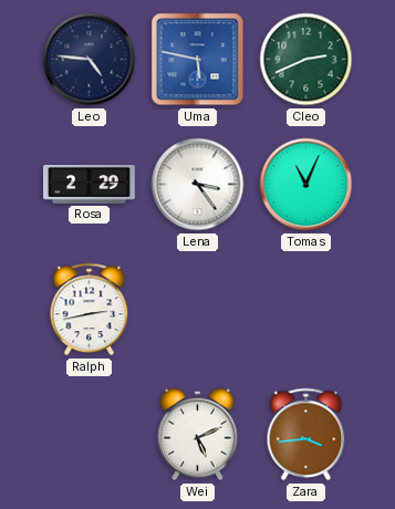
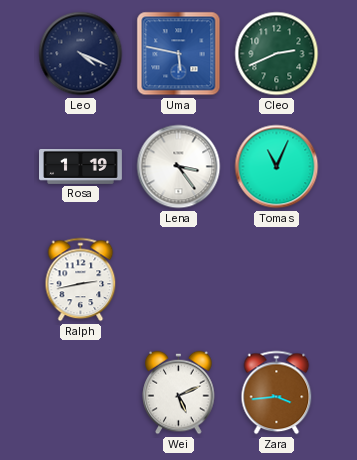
Leo: 4:46 -> 4:19
Rosa: 2:29 -> 1:19
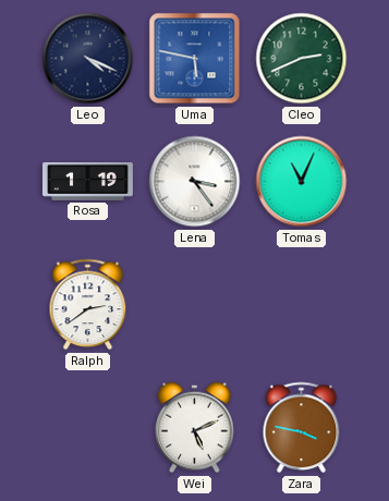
Ralph: 2:43 -> 2:39
Zara: 3:44 -> 3:47
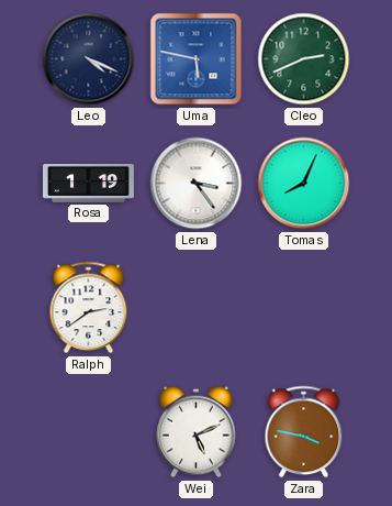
Tomas: 11:04 -> 8:04
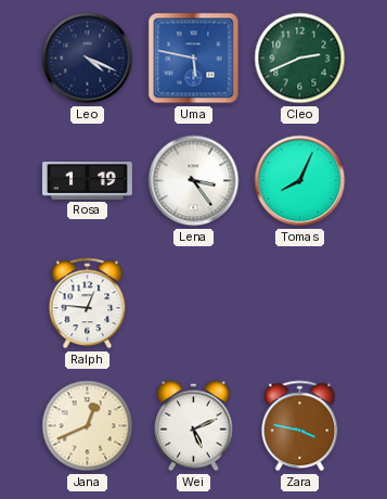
Ralph: 2:39 -> 12:46
Jana: none -> 12:41
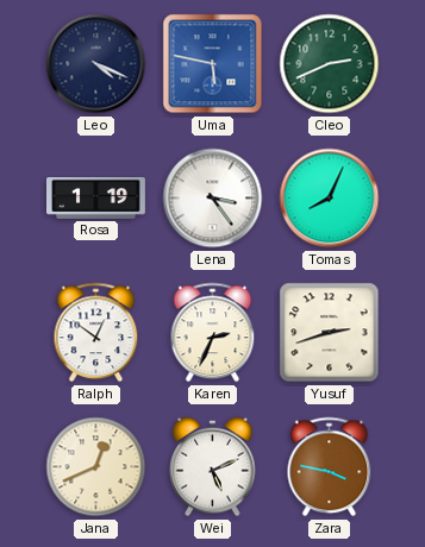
Ralph: 12:46 -> 12:51
Karen: none -> 2:34
Yusuf: none -> 2:42
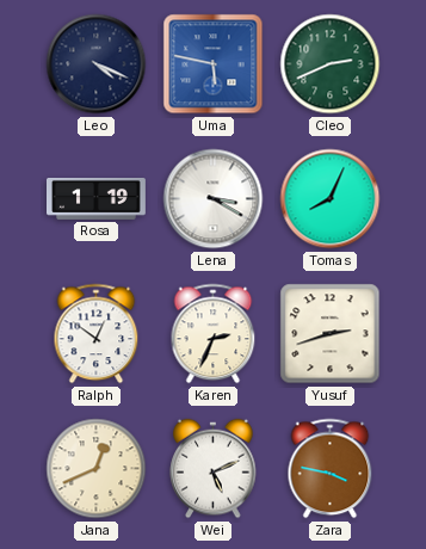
Lena: 3:24 -> 3:20
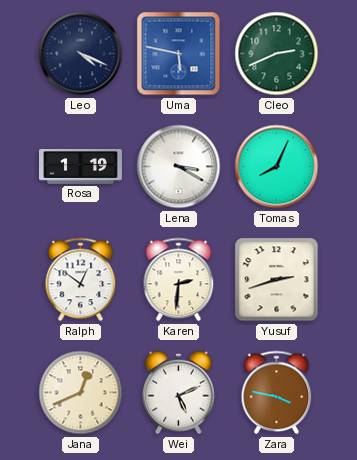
Karen: 2:34 -> 2:31
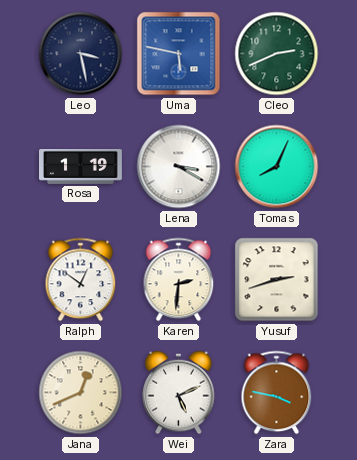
Leo: 4:19 -> 3:28
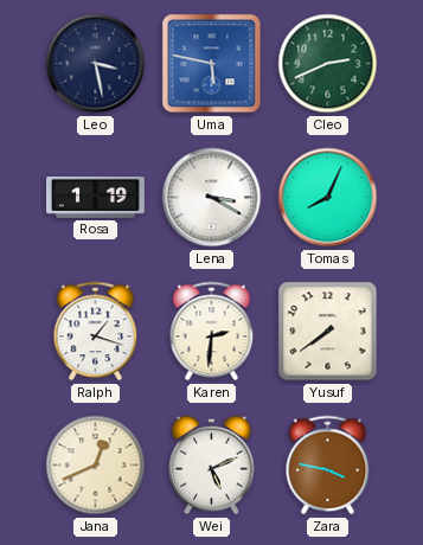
Ralph: 12:51 -> 1:18
Yusuf: 2:42 -> 7:39
